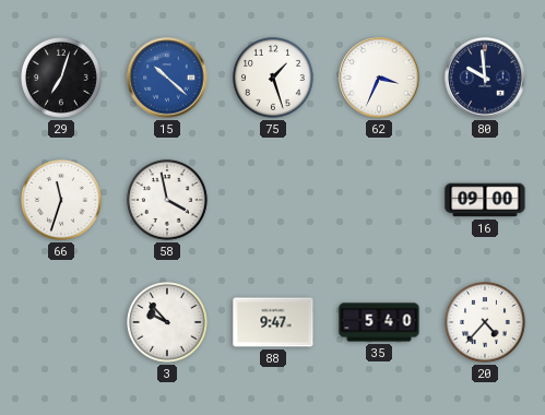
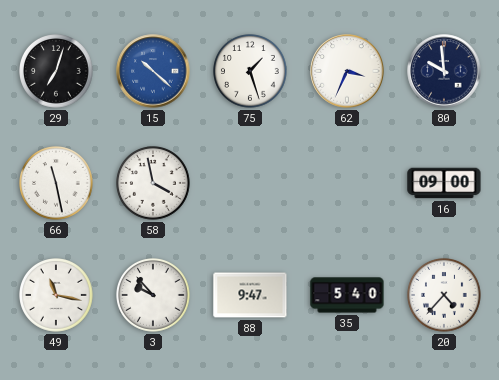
66: 11:33 -> 11:28
49: none -> 11:17
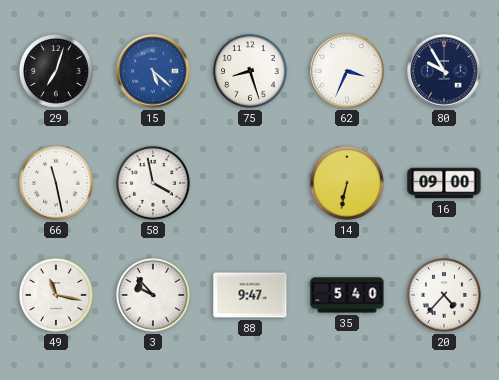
15: 10:22 -> 5:22
75: 1:27 -> 8:27
80: 9:59 -> 9:55
14: none -> 6:32
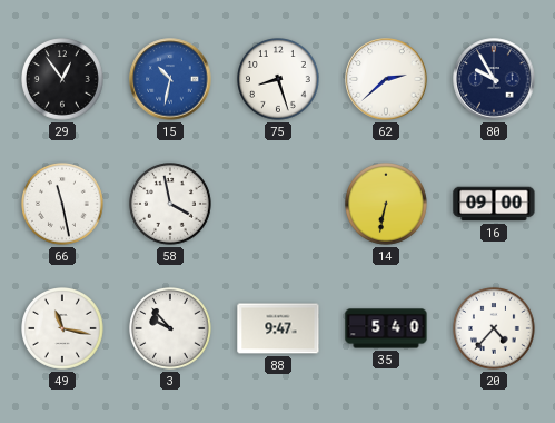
29: 7:03 -> 12:54
15: 5:22 -> 10:32
62: 3:34 -> 2:38
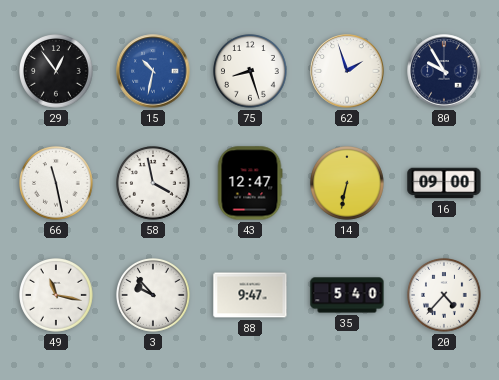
62: 2:38 -> 1:57
43: none -> 12:47
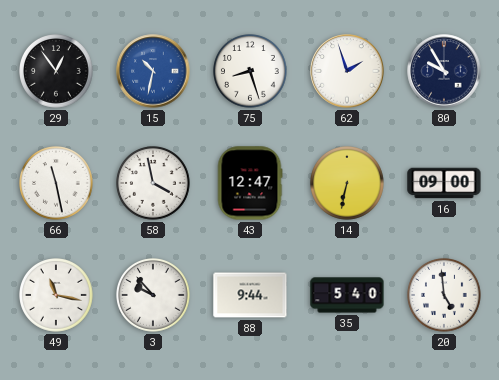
88: 9:47 -> 9:44
20: 4:37 -> 4:59
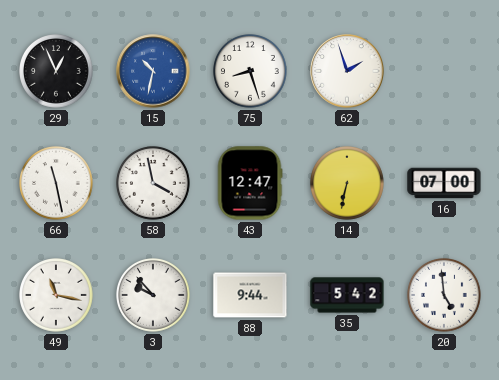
29: 12:54 -> 12:56
80: 9:55 -> none
16: 09:00 -> 07:00
35: 5:40 -> 5:42
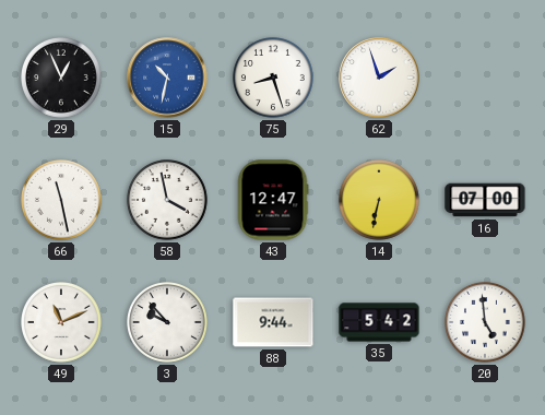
49: 11:17 -> 11:11
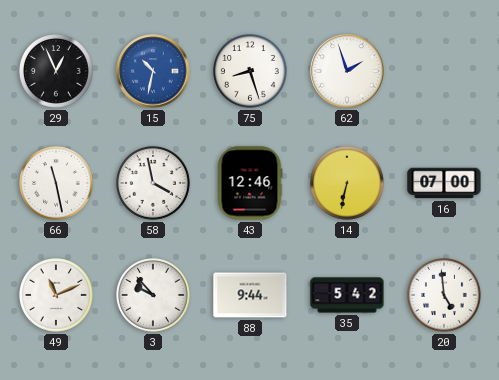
43: 12:47 -> 12:46
